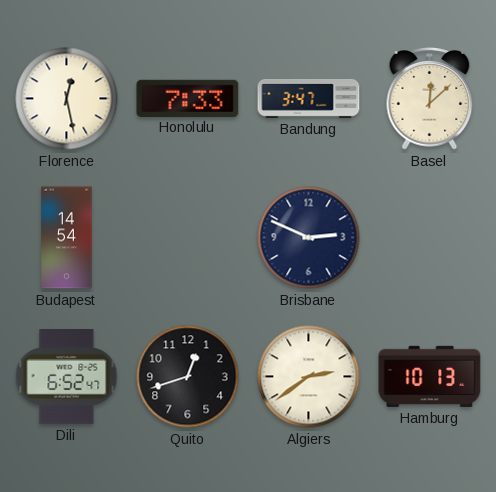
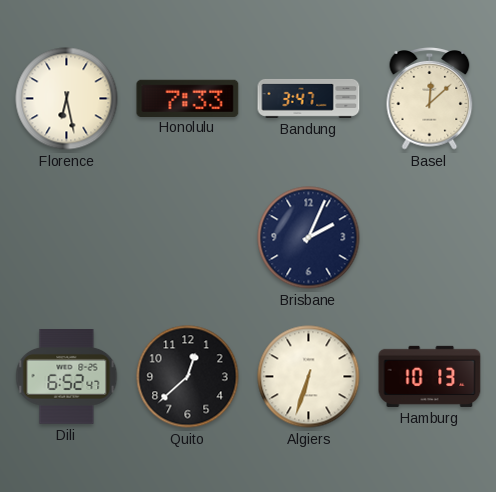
Florence: 12:28 -> 6:28
Budapest: 14:54 -> none
Brisbane: 2:49 -> 2:04
Quito: 12:42 -> 12:38
Algiers: 2:39 -> 6:33
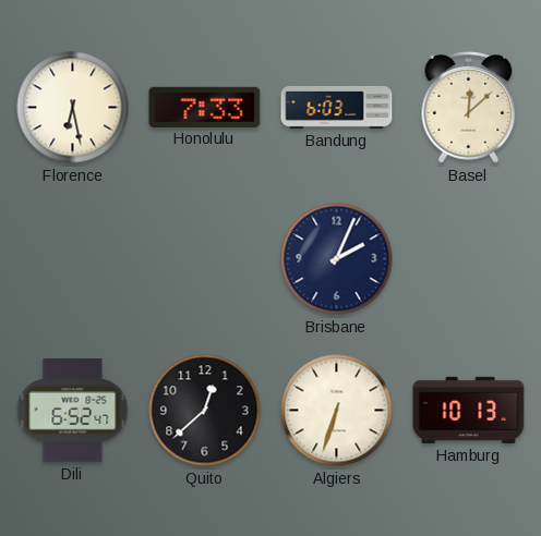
Bandung: 3:47 -> 6:03
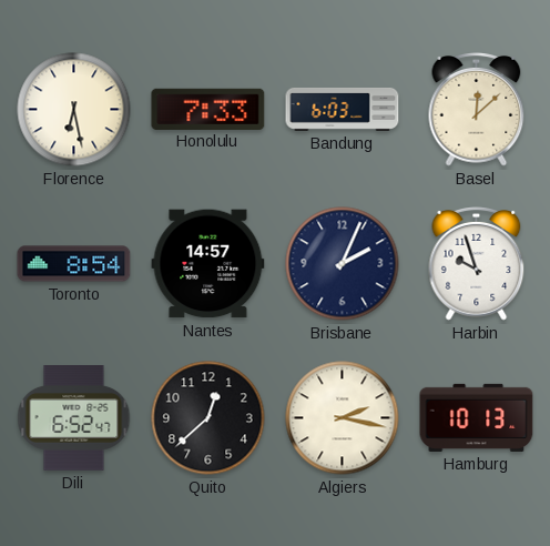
Toronto: none -> 8:54
Nantes: none -> 14:57
Harbin: none -> 9:57
Algiers: 6:33 -> 2:17
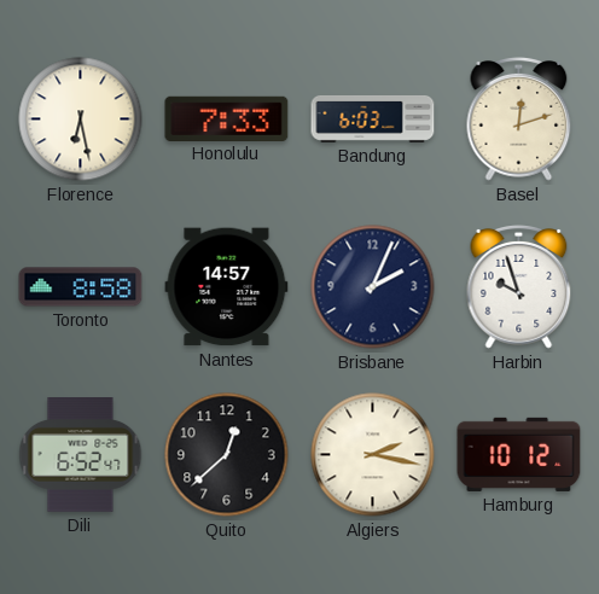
Basel: 12:08 -> 12:12
Toronto: 8:54 -> 8:58
Hamburg: 10:13 -> 10:12
